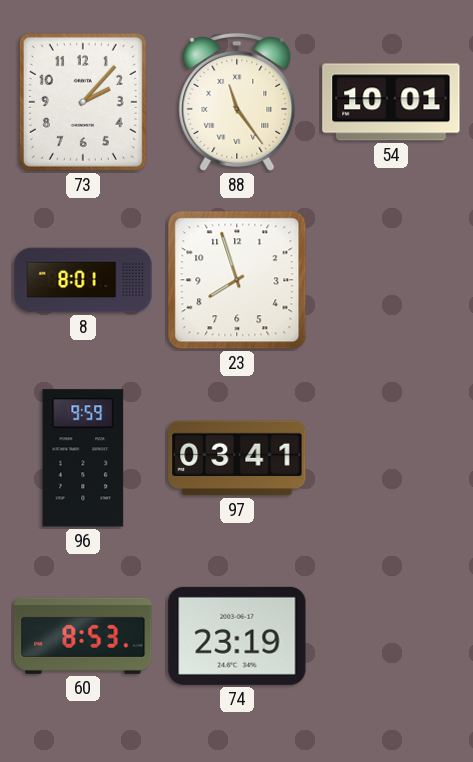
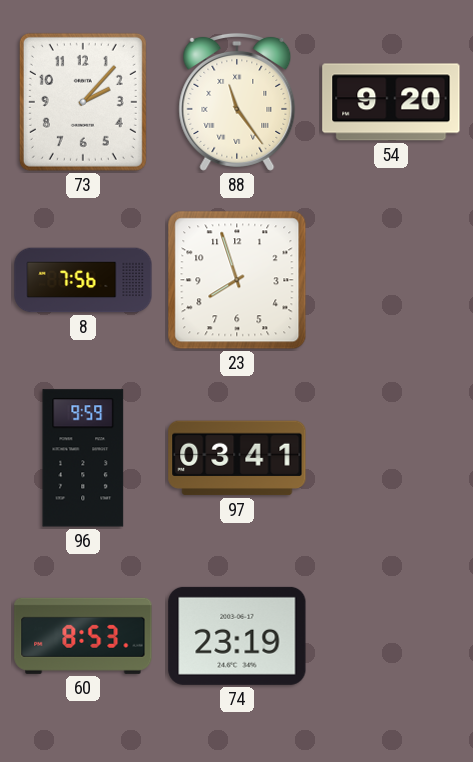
54: 10:01 -> 9:20
8: 8:01 -> 7:56
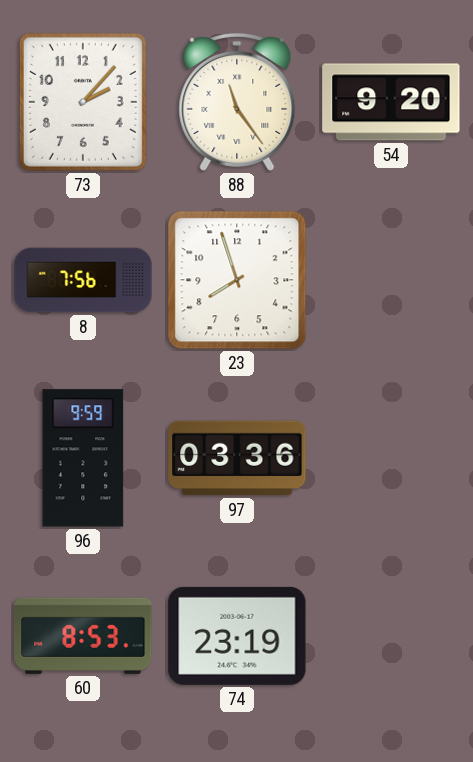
97: 03:41 -> 03:36
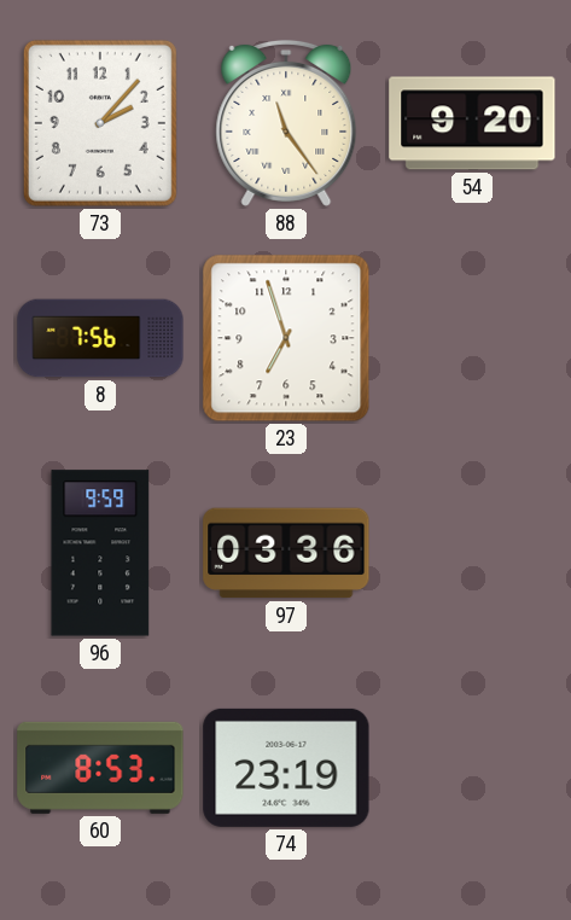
23: 7:57 -> 6:57
